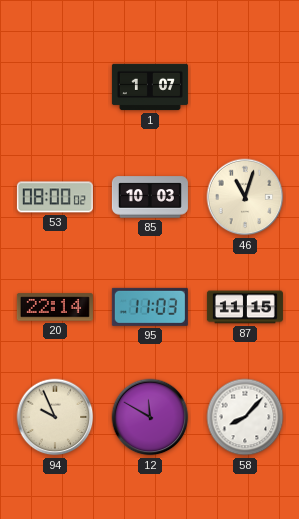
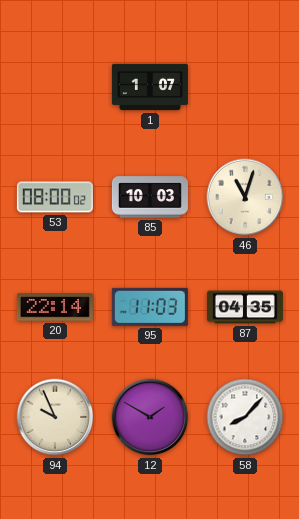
87: 11:15 -> 04:35
12: 11:50 -> 1:50
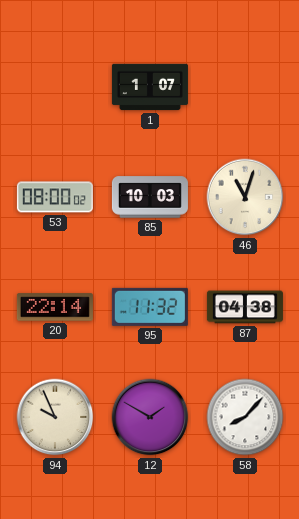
95: 11:03 -> 11:32
87: 04:35 -> 04:38
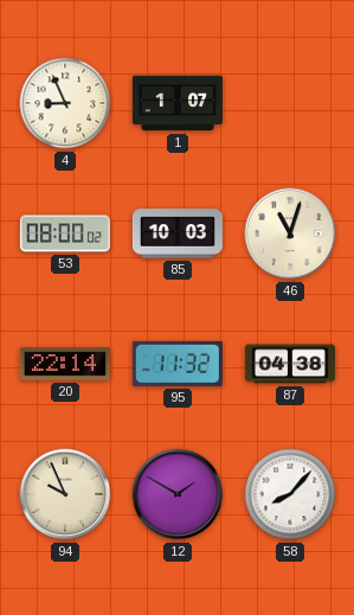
4: none -> 8:56
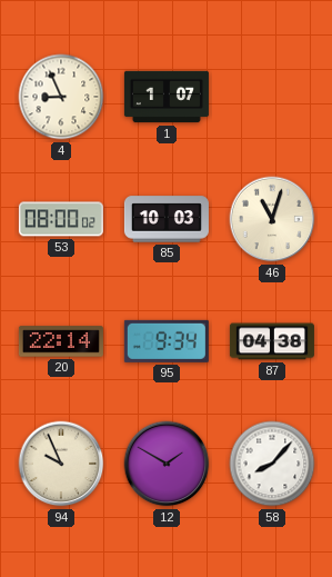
95: 11:32 -> 9:34
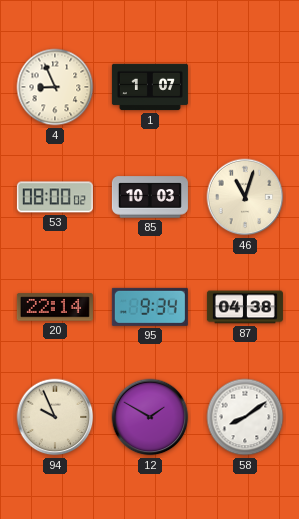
58: 8:07 -> 8:09
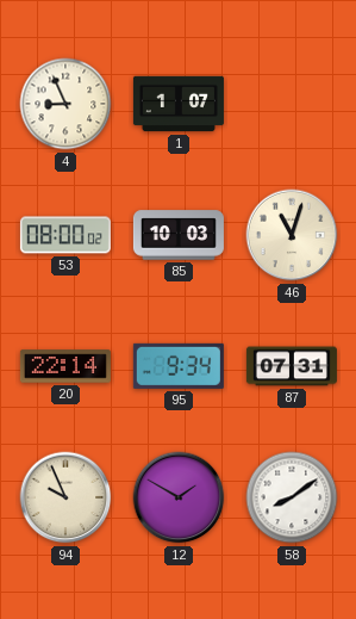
87: 04:38 -> 07:31
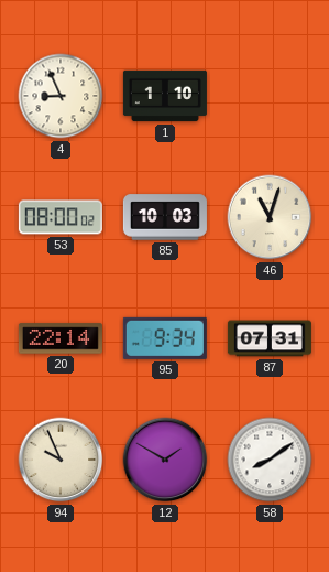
1: 1:07 -> 1:10
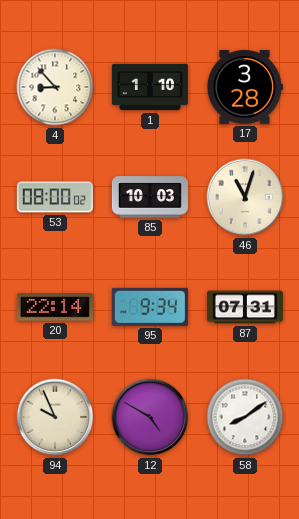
4: 8:56 -> 8:53
17: none -> 3:28
12: 1:50 -> 4:50
